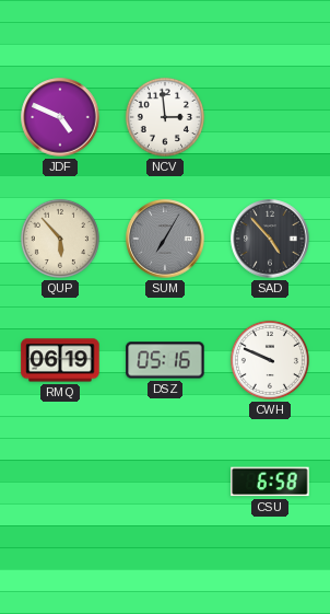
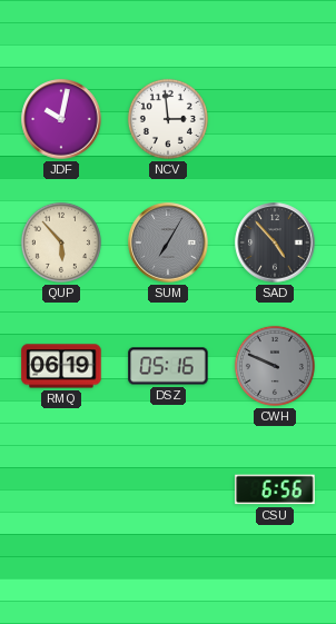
JDF: 4:49 -> 10:02
CWH dial: white -> grey
CSU: 6:58 -> 6:56
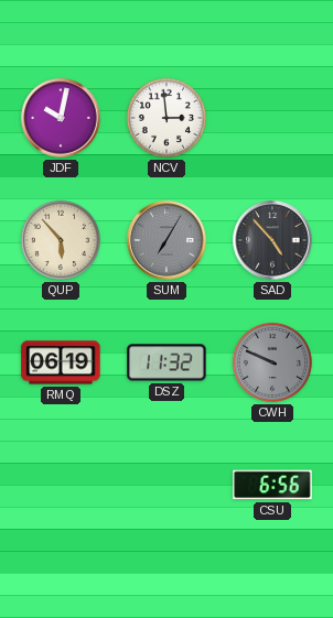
DSZ: 05:16 -> 11:32
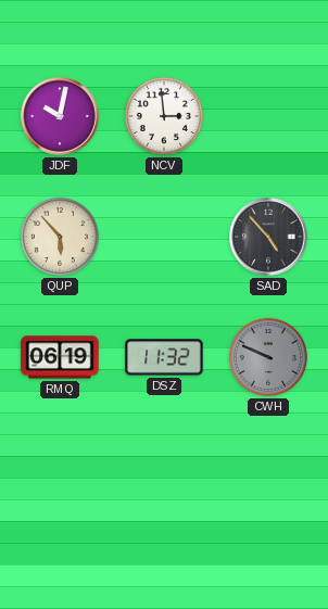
SUM: 7:05 -> none
CSU: 6:56 -> none
